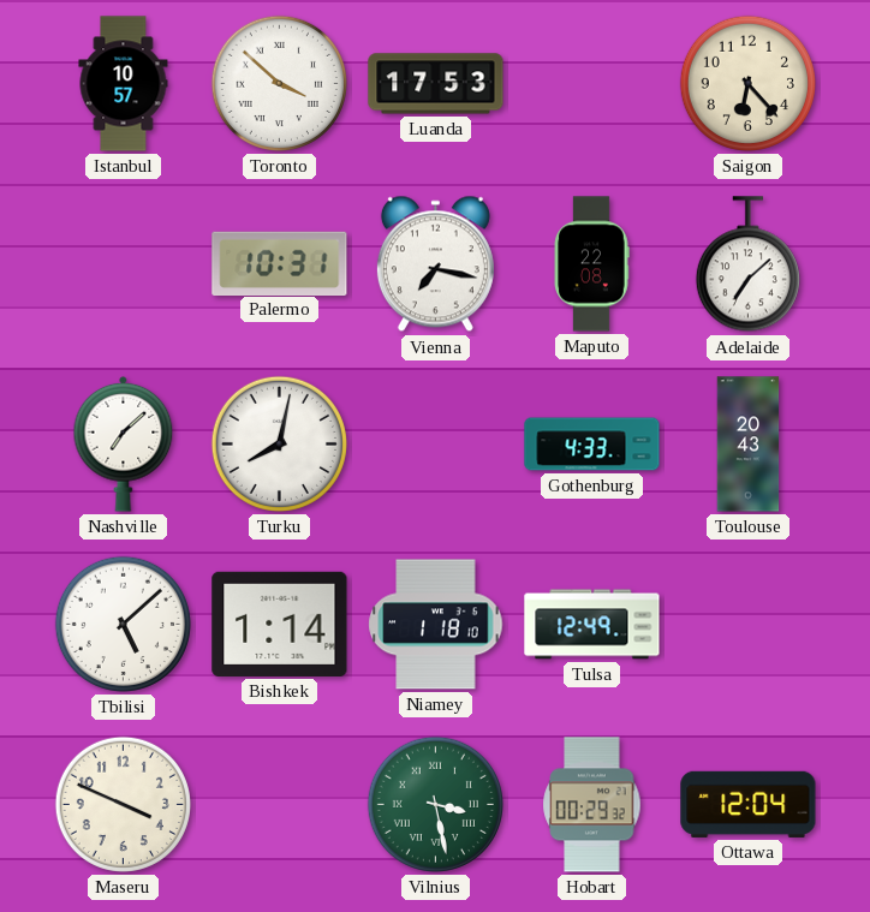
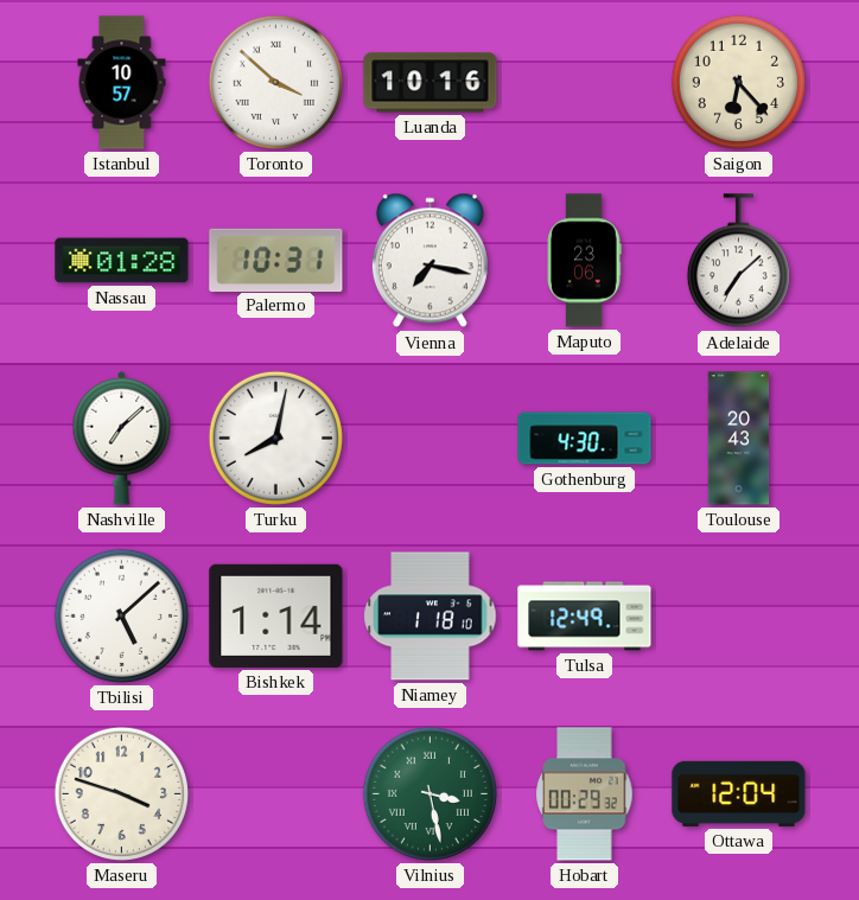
Luanda: 17:53 -> 10:16
Nassau: none -> 01:28
Maputo: 22:08 -> 23:06
Gothenburg: 4:33 -> 4:30
Maseru: 3:49 -> 3:48
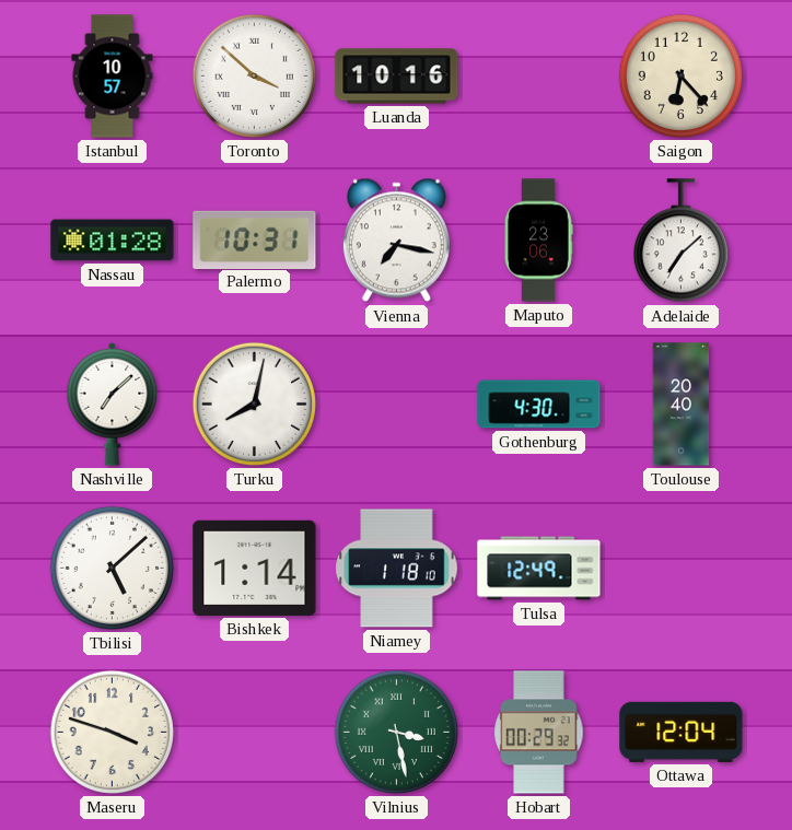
Toulouse: 20:43 -> 20:40
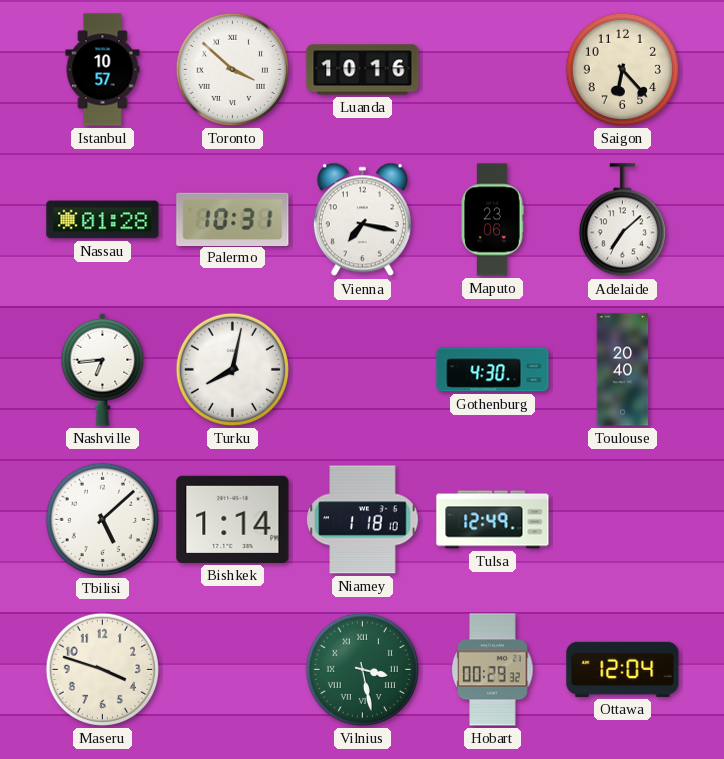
Nashville: 7:08 -> 6:44
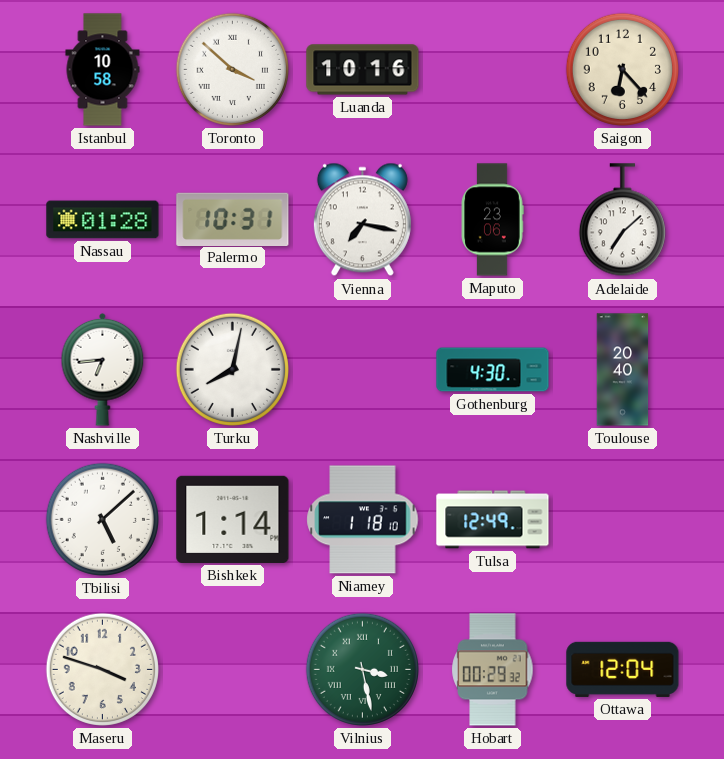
Istanbul: 10:57 -> 10:58
